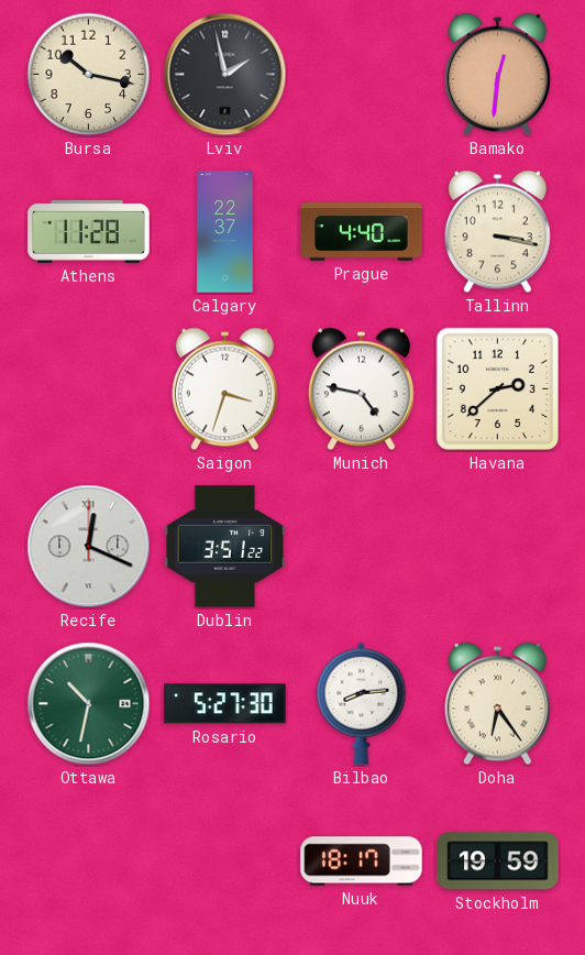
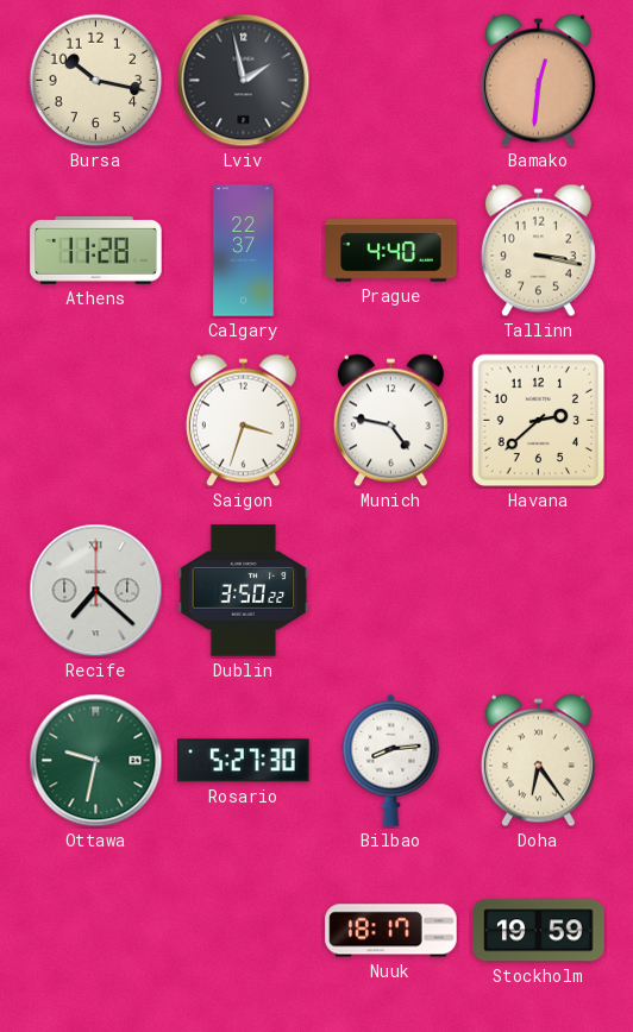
Recife: 12:19 -> 7:22
Dublin: 3:51 -> 3:50
Ottawa: 10:32 -> 9:32
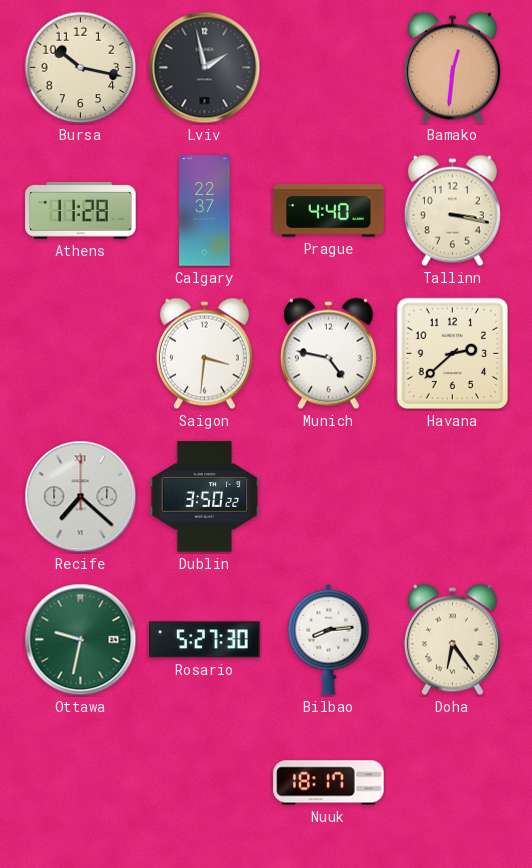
Saigon: 3:33 -> 3:31
Stockholm: 19:59 -> none
